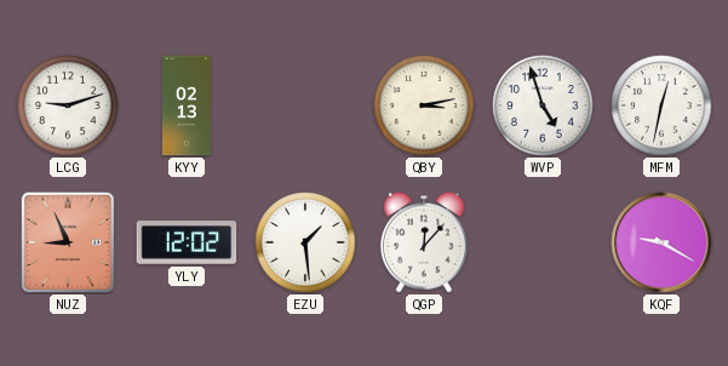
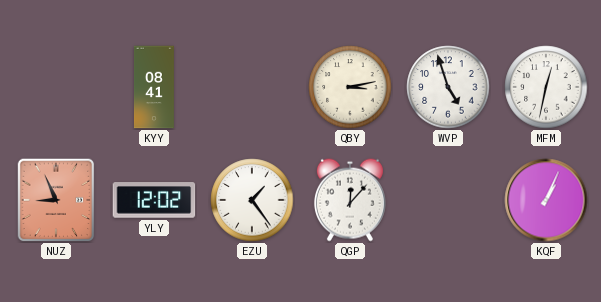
LCG: 9:12 -> none
KYY: 02:13 -> 08:41
EZU: 1:29 -> 1:24
KQF: 9:20 -> 1:04
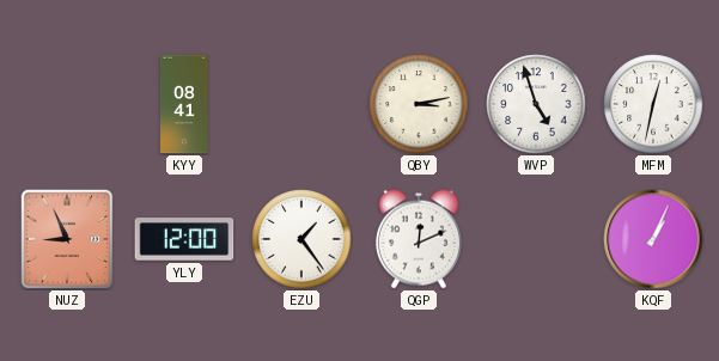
YLY: 12:02 -> 12:00
QGP: 12:07 -> 12:11
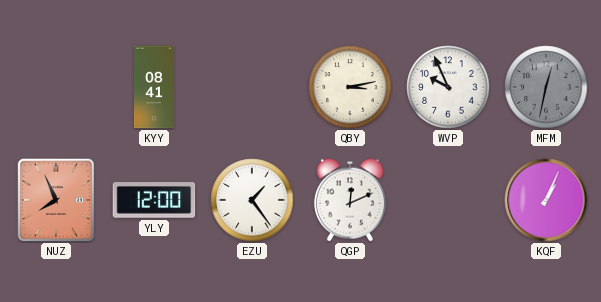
WVP: 4:57 -> 9:56
MFM dial: white -> grey
NUZ: 8:56 -> 7:56
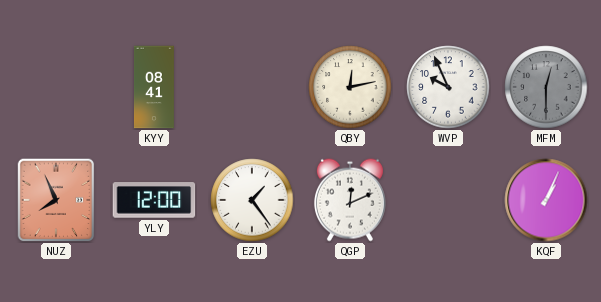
QBY: 3:13 -> 12:13
MFM: 12:32 -> 12:30
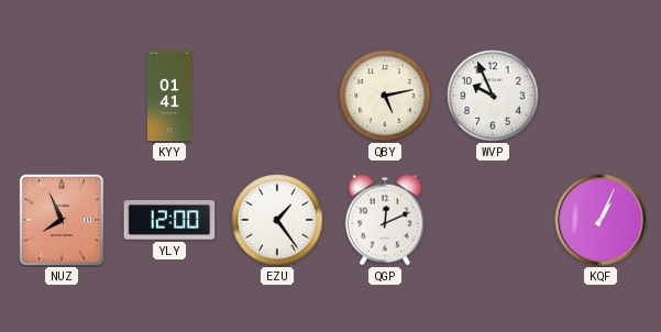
KYY: 08:41 -> 01:41
QBY: 12:13 -> 5:13
MFM: 12:30 -> none
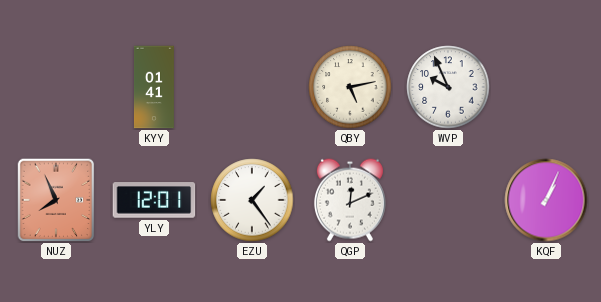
YLY: 12:00 -> 12:01
